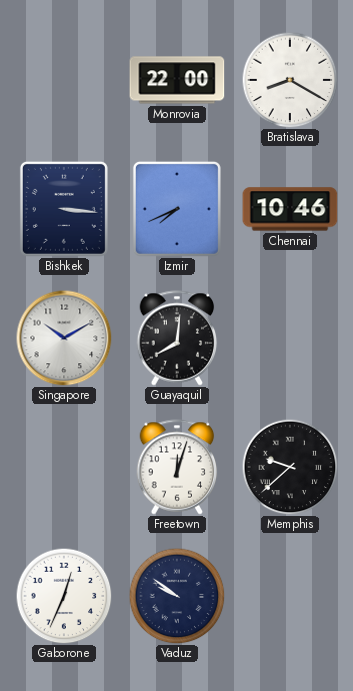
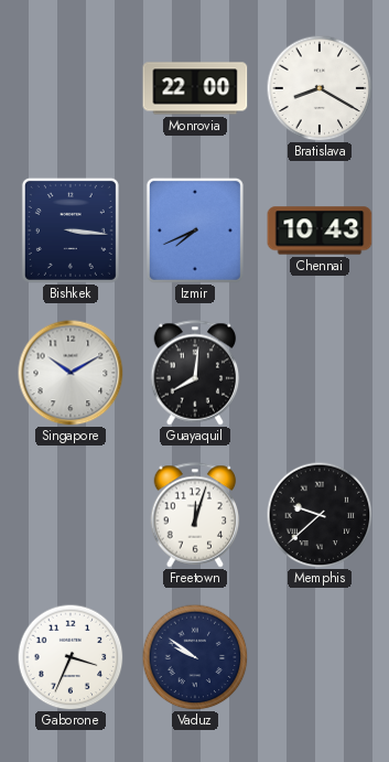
Chennai: 10:46 -> 10:43
Gaborone: 12:34 -> 3:34
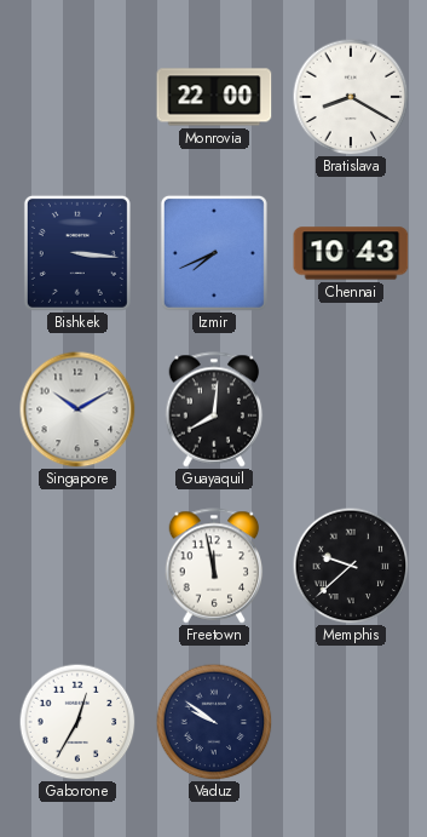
Freetown: 12:03 -> 11:58
Gaborone: 3:34 -> 12:35
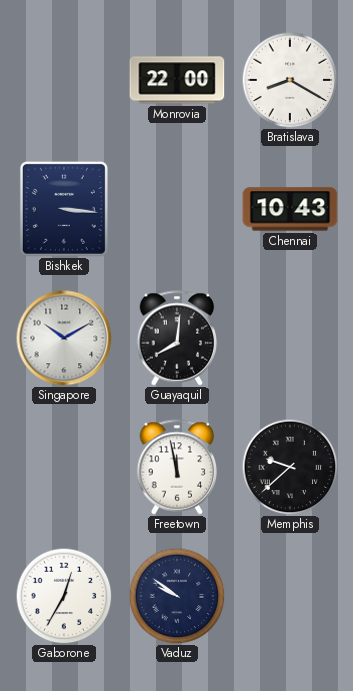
Izmir: 7:41 -> none
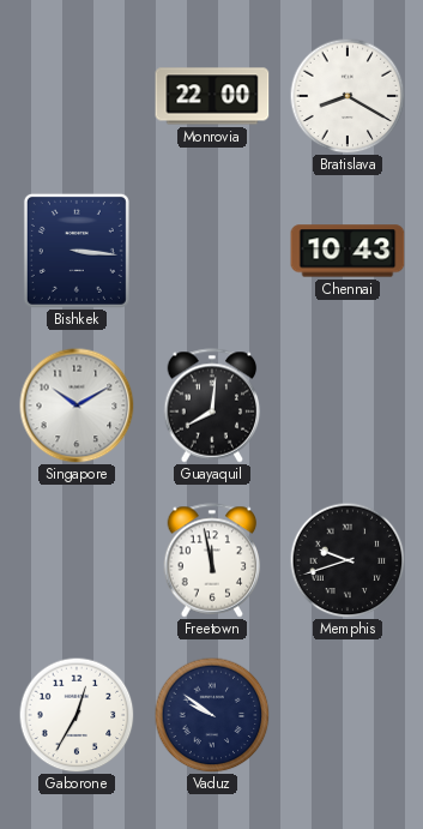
Memphis: 9:38 -> 9:42
